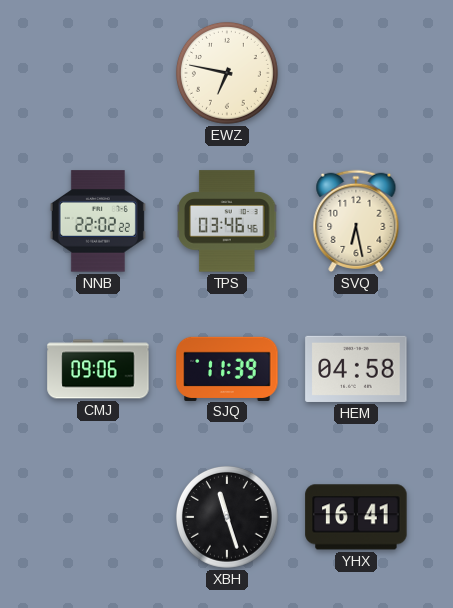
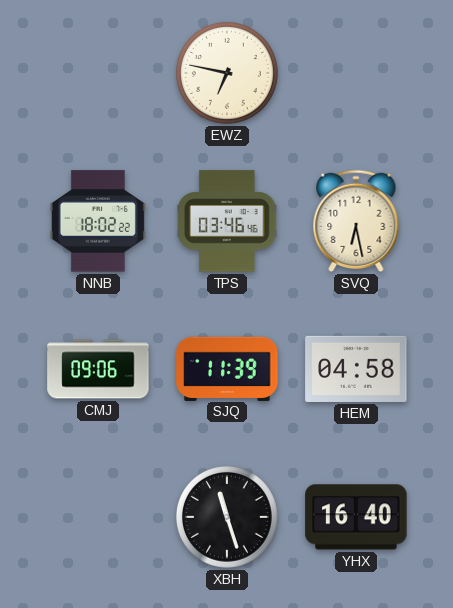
NNB: 22:02 -> 18:02
YHX: 16:41 -> 16:40
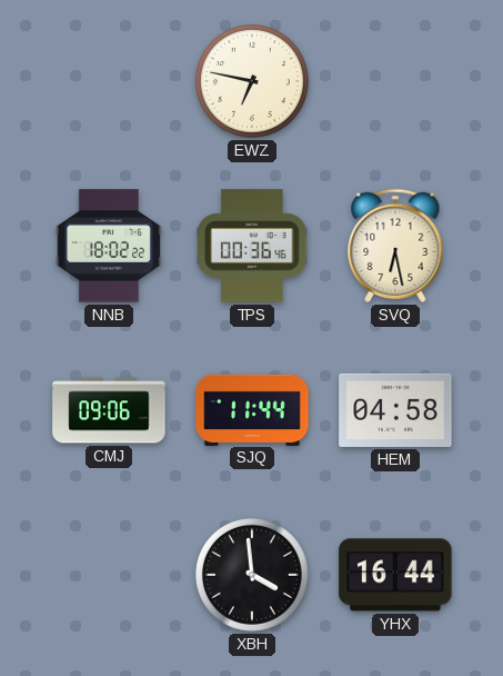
TPS: 03:46 -> 00:36
SJQ: 11:39 -> 11:44
XBH: 11:27 -> 3:59
YHX: 16:40 -> 16:44
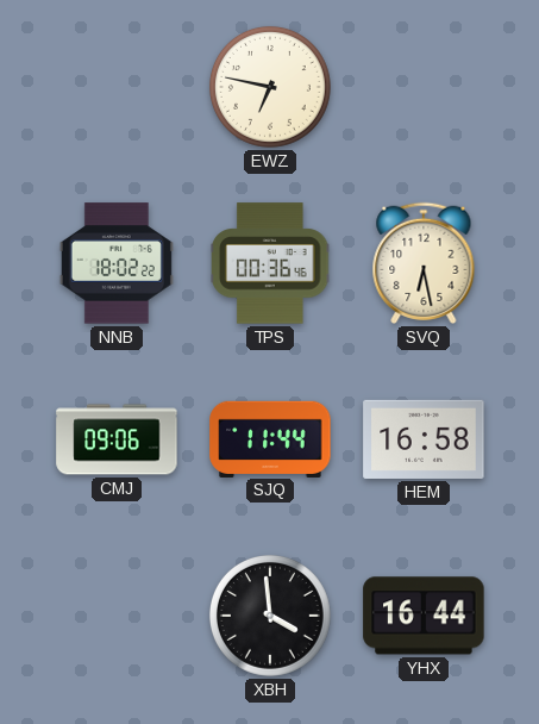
HEM: 04:58 -> 16:58
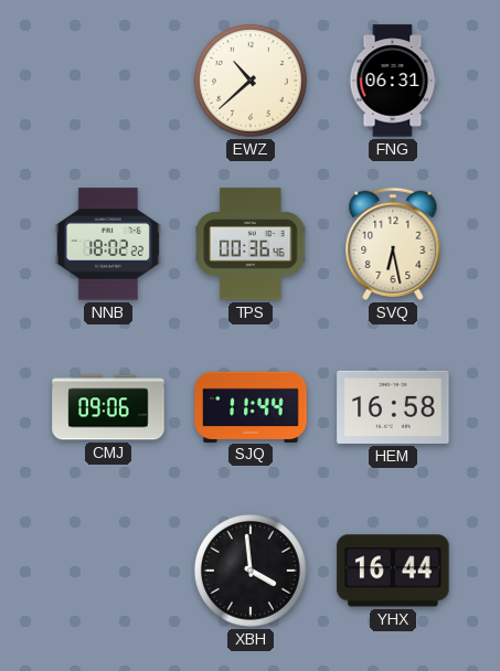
EWZ: 6:47 -> 10:38
FNG: none -> 06:31
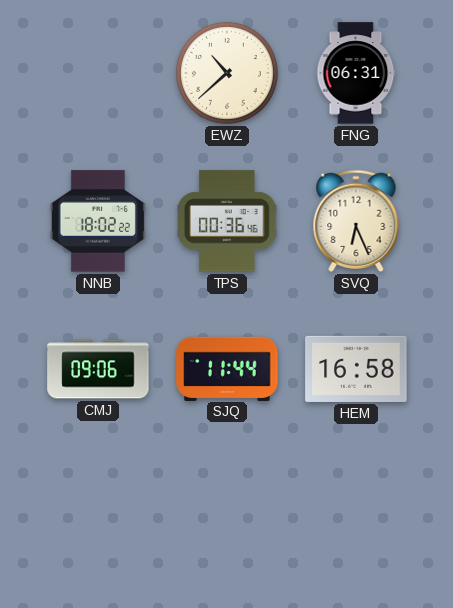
SVQ: 6:28 -> 6:26
XBH: 3:59 -> none
YHX: 16:44 -> none
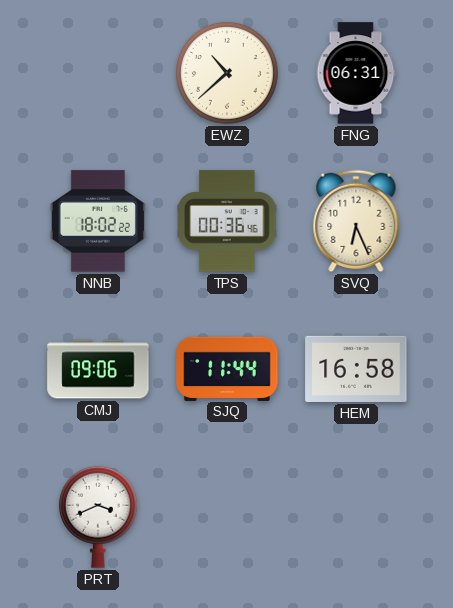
PRT: none -> 3:41
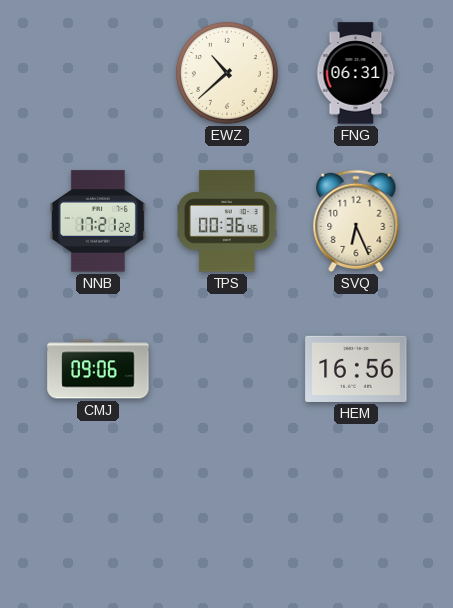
NNB: 18:02 -> 17:21
SJQ: 11:44 -> none
HEM: 16:58 -> 16:56
PRT: 3:41 -> none
